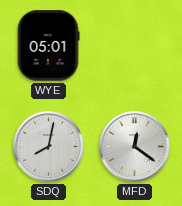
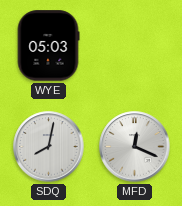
WYE: 05:01 -> 05:03
MFD: 12:21 -> 12:19
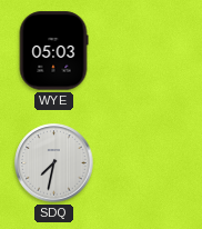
SDQ: 8:02 -> 7:32
MFD: 12:19 -> none
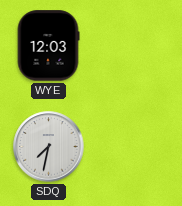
WYE: 05:03 -> 12:03
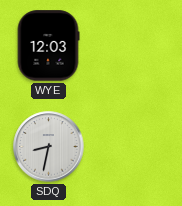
SDQ: 7:32 -> 8:32
